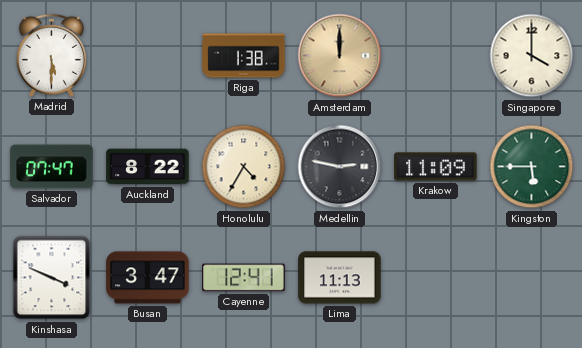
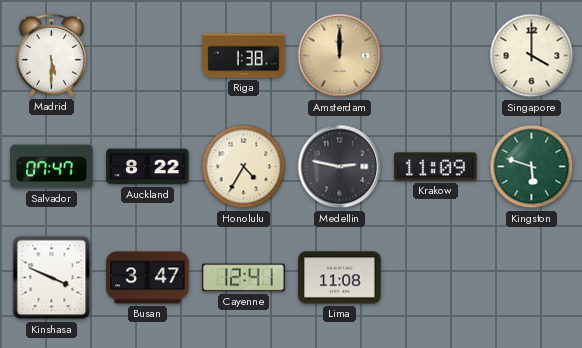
Kingston: 5:45 -> 5:48
Lima: 11:13 -> 11:08
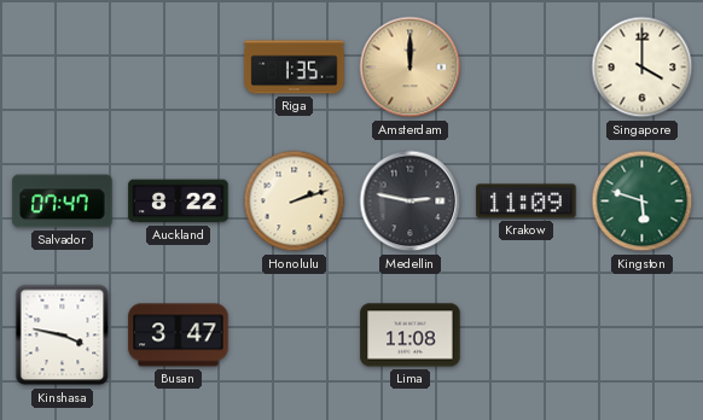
Madrid: 5:30 -> none
Riga: 1:38 -> 1:35
Honolulu: 4:35 -> 2:12
Kinshasa: 3:49 -> 3:47
Cayenne: 12:41 -> none
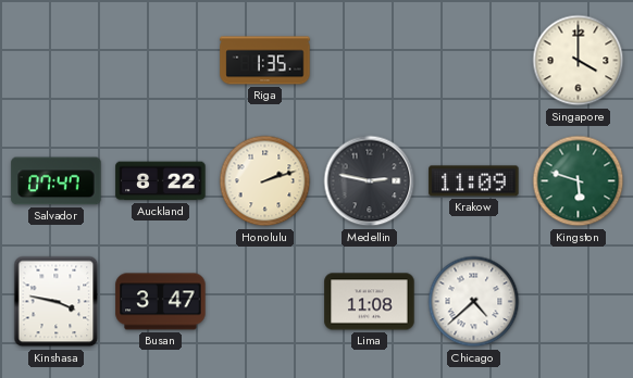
Amsterdam: 12:00 -> none
Chicago: none -> 4:38
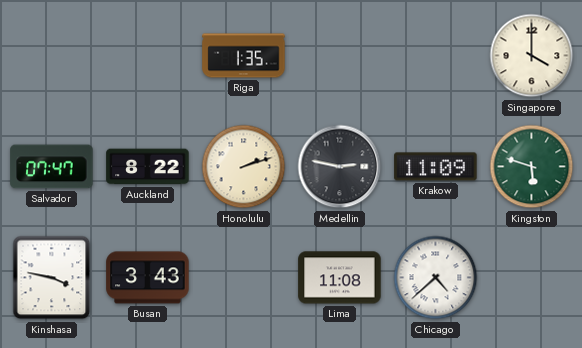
Busan: 3:47 -> 3:43
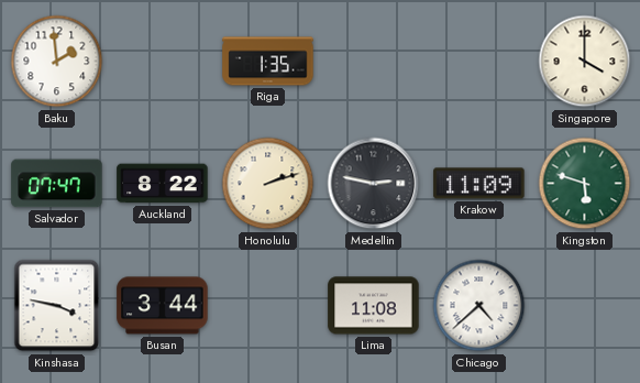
Baku: none -> 1:59
Busan: 3:43 -> 3:44
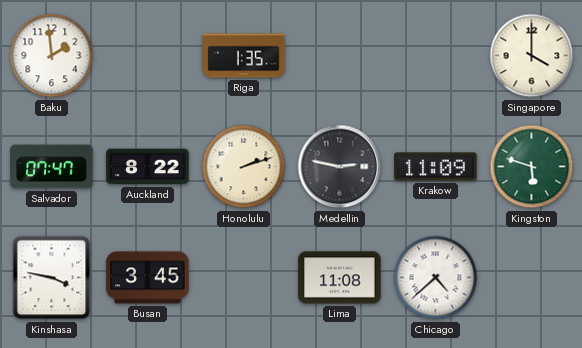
Busan: 3:44 -> 3:45
